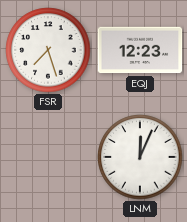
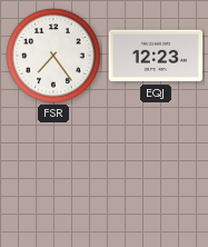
FSR: 7:27 -> 7:24
LNM: 12:04 -> none
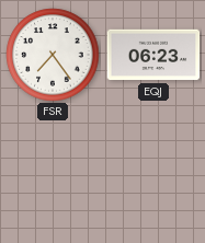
EQJ: 12:23 -> 06:23
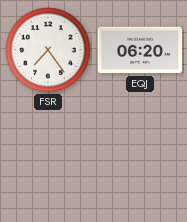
EQJ: 06:23 -> 06:20
